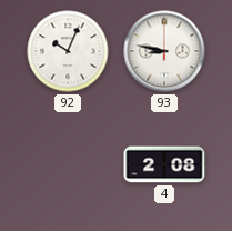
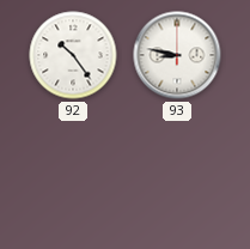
92: 10:04 -> 10:24
4: 2:08 -> none
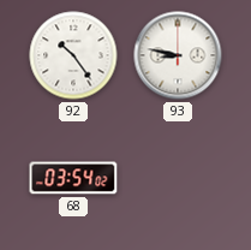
68: none -> 03:54
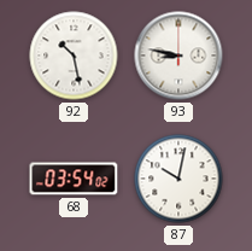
92: 10:24 -> 10:28
87: none -> 10:02
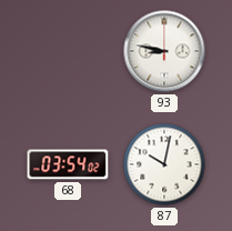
92: 10:28 -> none
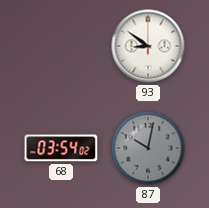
93: 8:47 -> 8:51
87 dial: white -> grey
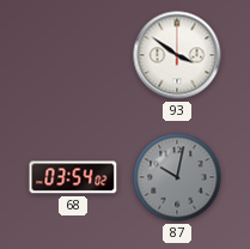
93: 8:51 -> 3:51
